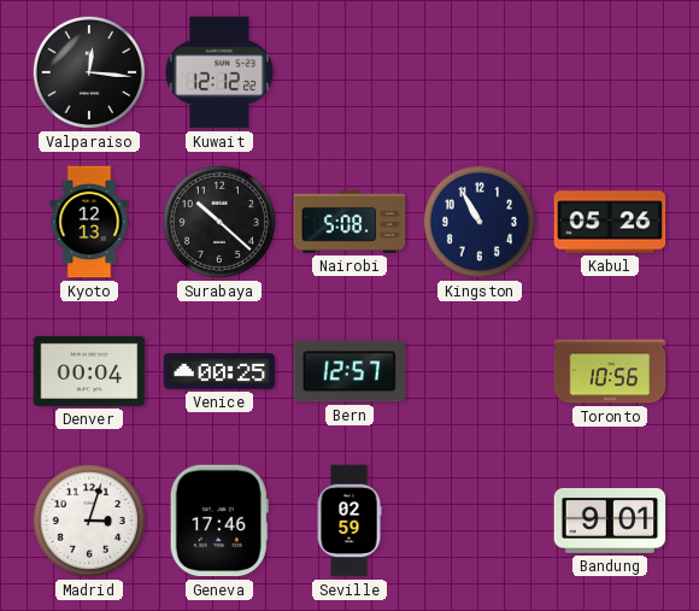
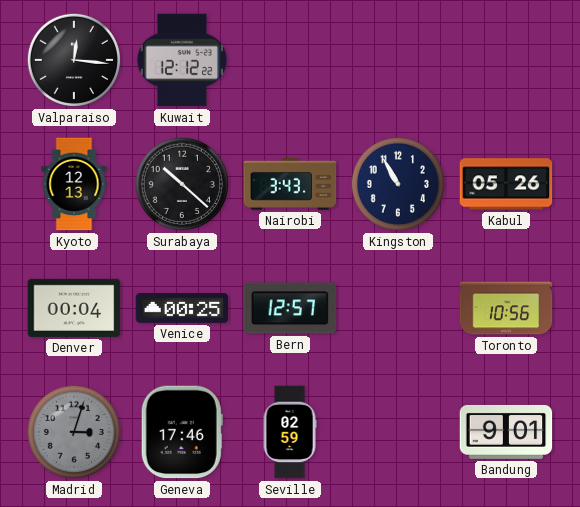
Nairobi: 5:08 -> 3:43
Madrid dial: white -> grey
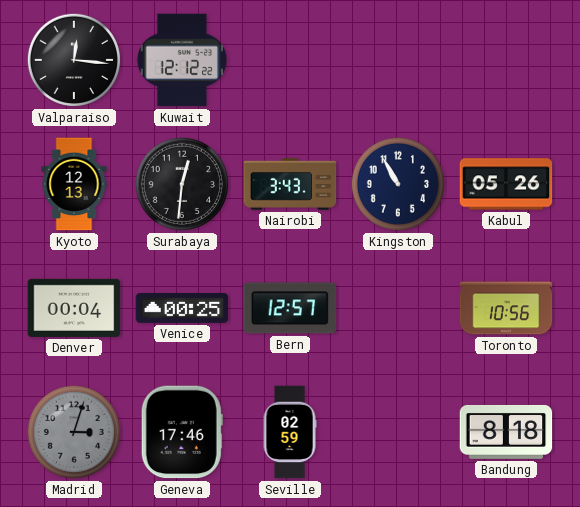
Surabaya: 10:22 -> 12:31
Bandung: 9:01 -> 8:18
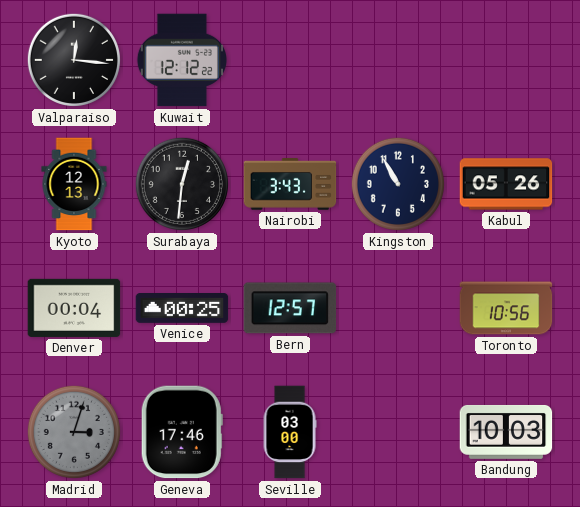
Seville: 02:59 -> 03:00
Bandung: 8:18 -> 10:03
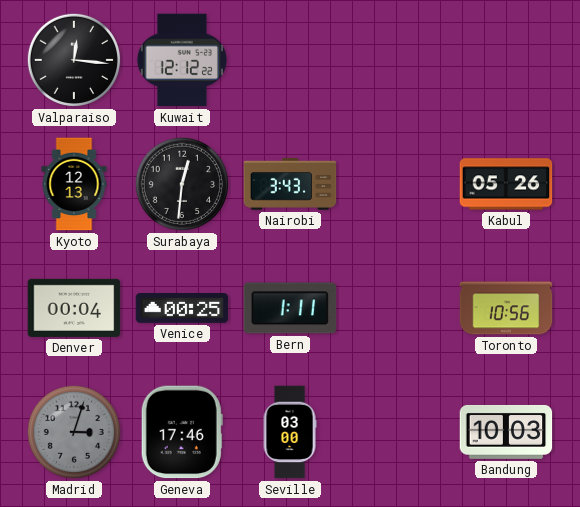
Kingston: 10:55 -> none
Bern: 12:57 -> 1:11
